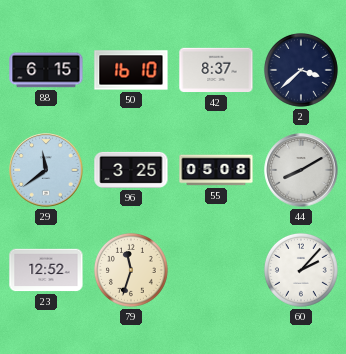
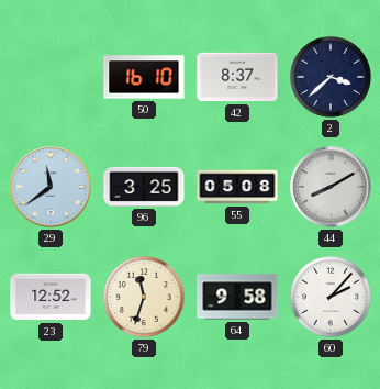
88: 6:15 -> none
64: none -> 9:58
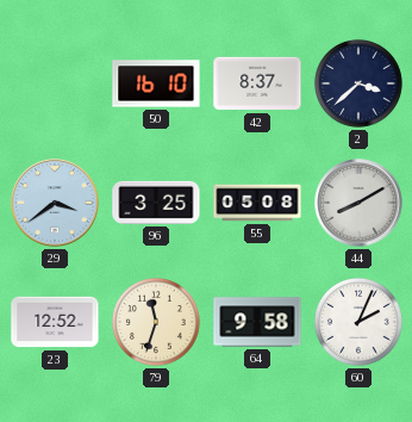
29: 11:39 -> 3:39
60: 2:07 -> 2:04
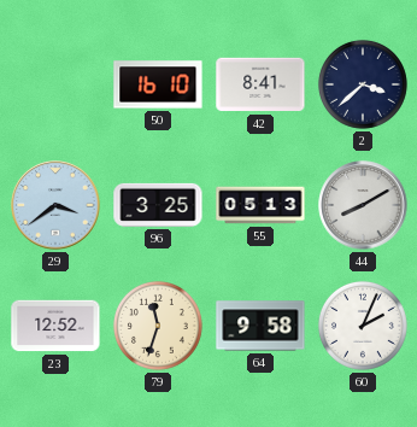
42: 8:37 -> 8:41
55: 05:08 -> 05:13
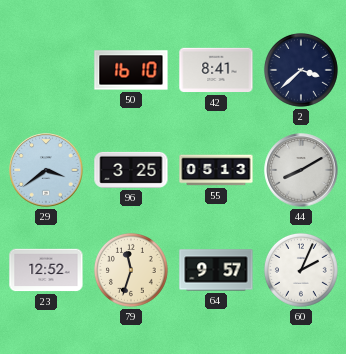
64: 9:58 -> 9:57
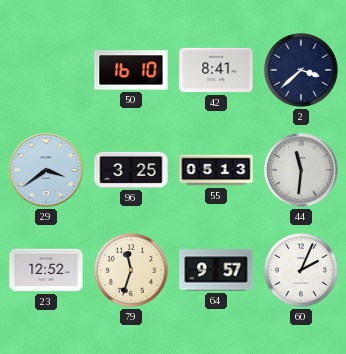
44: 8:10 -> 11:31
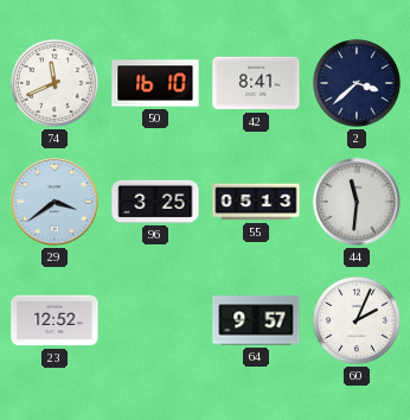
74: none -> 11:41
79: 11:33 -> none
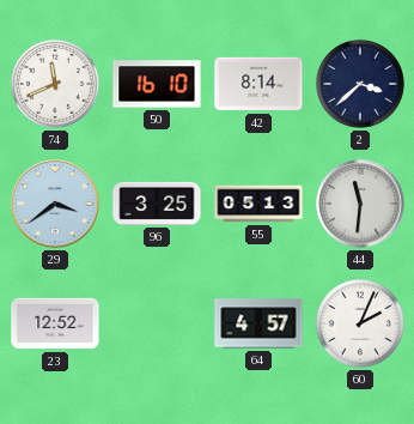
42: 8:41 -> 8:14
64: 9:57 -> 4:57
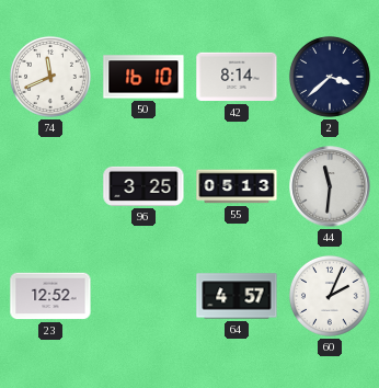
29: 3:39 -> none
